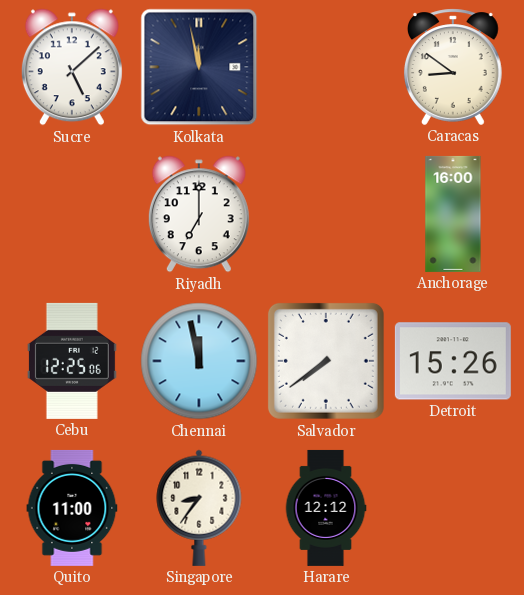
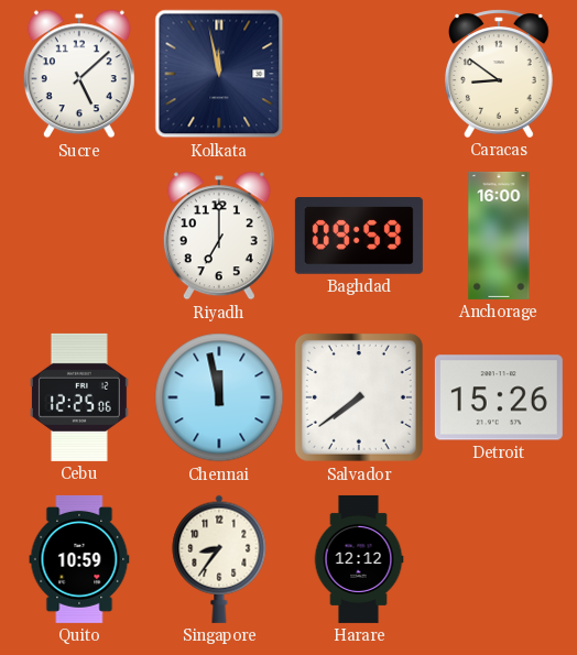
Baghdad: none -> 09:59
Quito: 11:00 -> 10:59
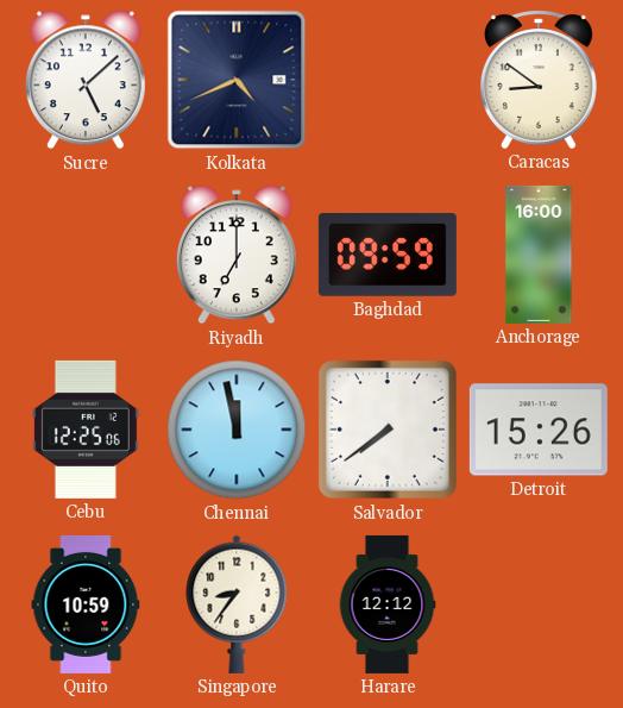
Kolkata: 11:58 -> 4:41
